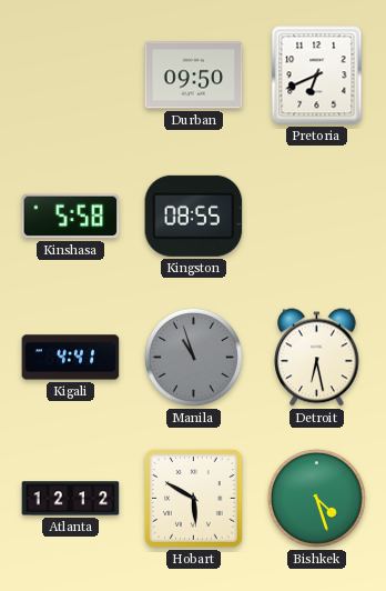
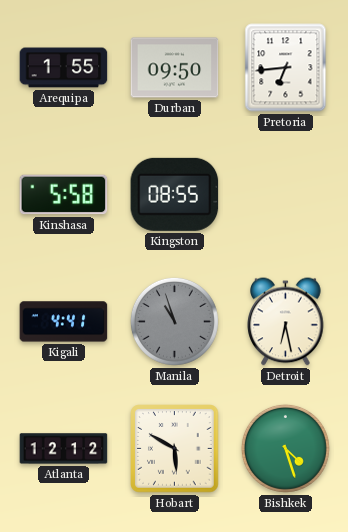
Arequipa: none -> 1:55
Pretoria: 6:41 -> 6:44
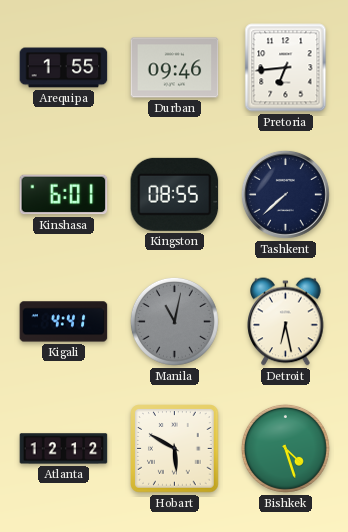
Durban: 09:50 -> 09:46
Kinshasa: 5:58 -> 6:01
Tashkent: none -> 7:38
Manila: 10:57 -> 11:02
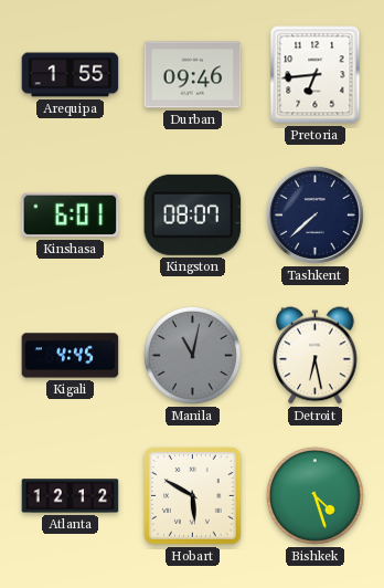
Kingston: 08:55 -> 08:07
Kigali: 4:41 -> 4:45
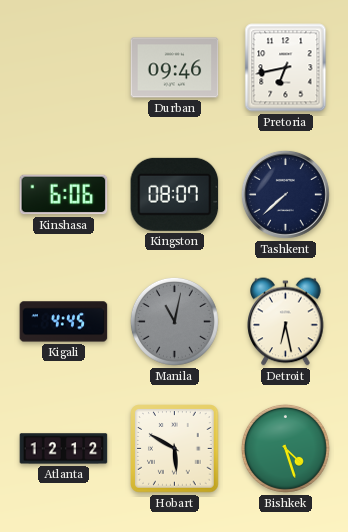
Arequipa: 1:55 -> none
Pretoria: 6:44 -> 6:43
Kinshasa: 6:01 -> 6:06
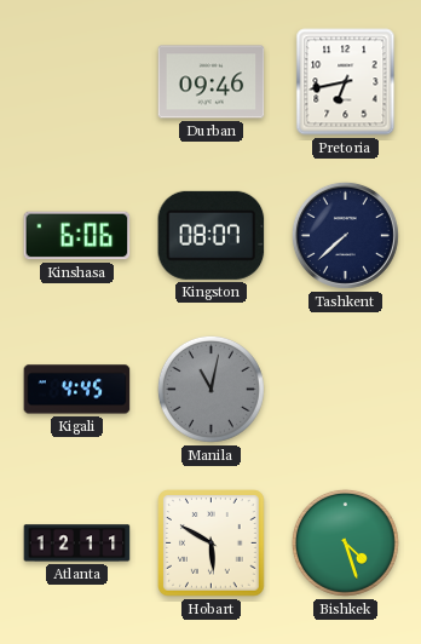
Detroit: 6:28 -> none
Atlanta: 12:12 -> 12:11
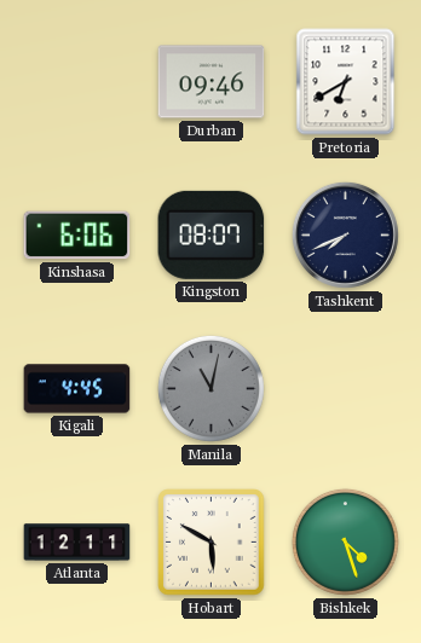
Pretoria: 6:43 -> 6:40
Tashkent: 7:38 -> 7:41
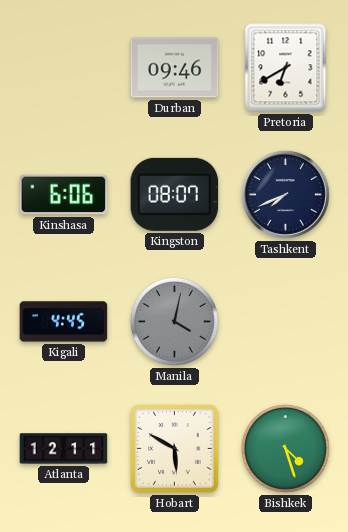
Manila: 11:02 -> 4:02
